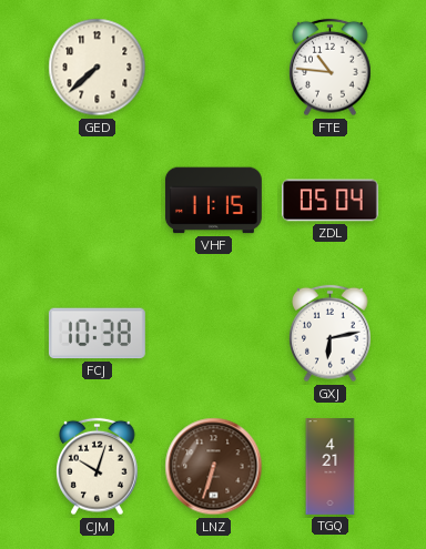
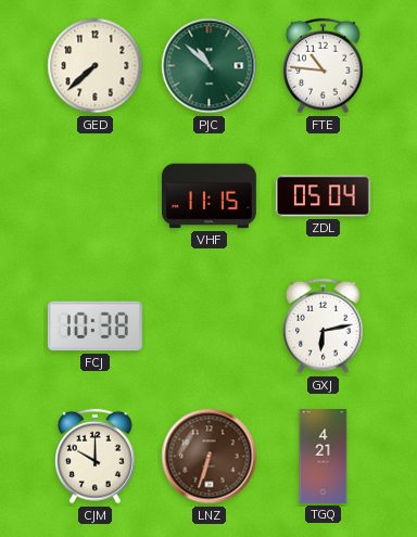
PJC: none -> 10:52
CJM: 10:03 -> 10:00
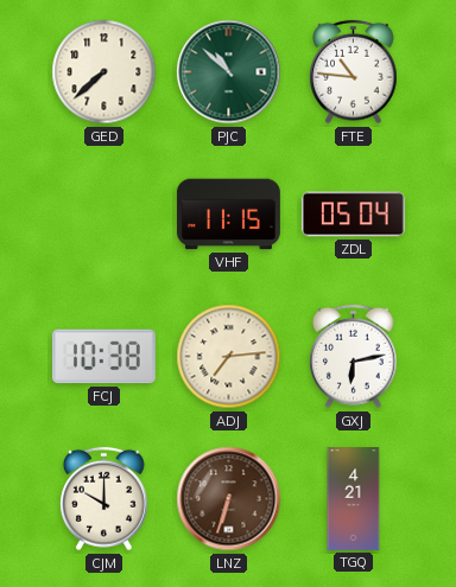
ADJ: none -> 7:14
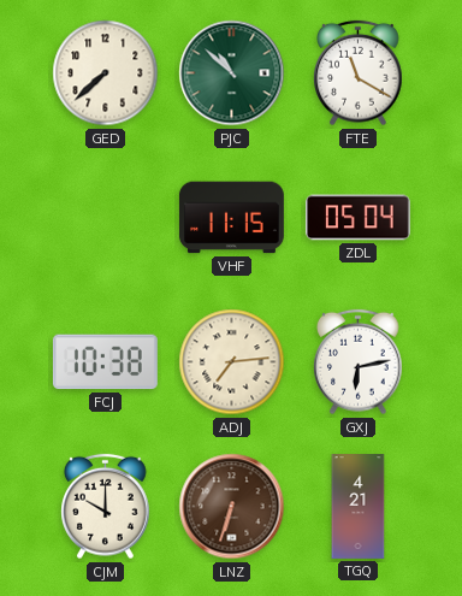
FTE: 10:46 -> 11:20
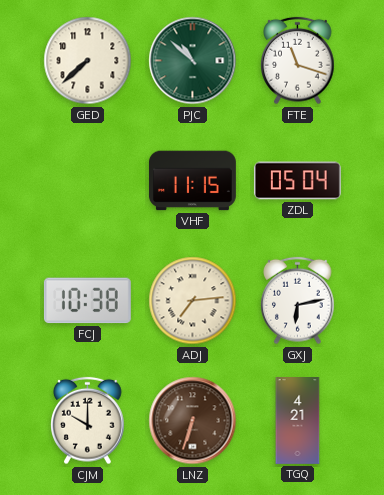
FTE: 11:20 -> 11:18
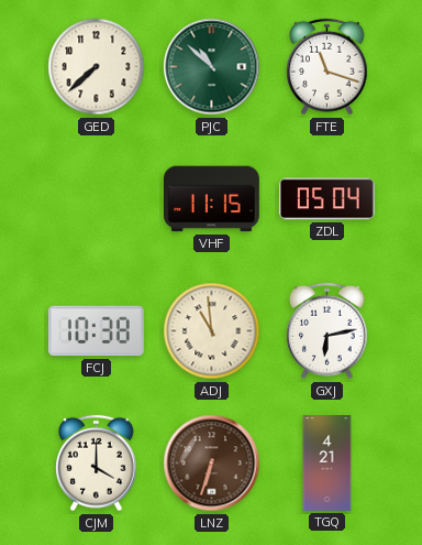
ADJ: 7:14 -> 10:59
CJM: 10:00 -> 4:00
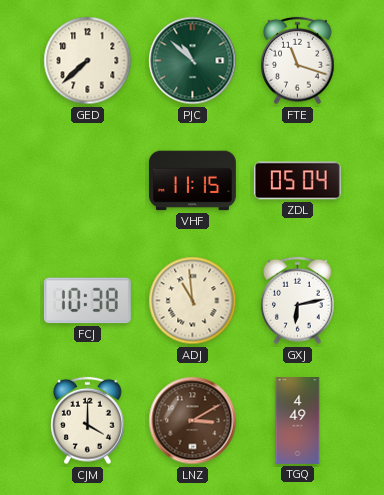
LNZ: 6:33 -> 3:10
TGQ: 4:21 -> 4:49
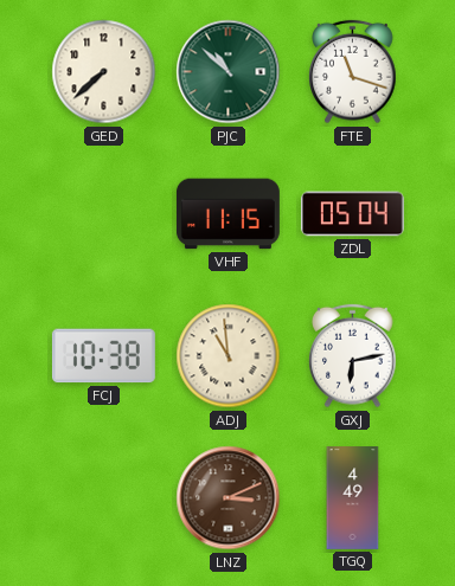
CJM: 4:00 -> none
LNZ: 3:10 -> 3:11
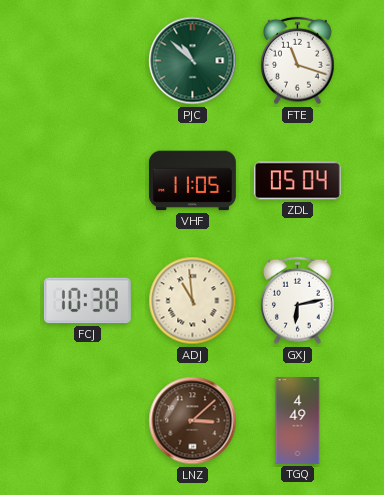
GED: 7:38 -> none
VHF: 11:15 -> 11:05
LNZ: 3:11 -> 3:08
